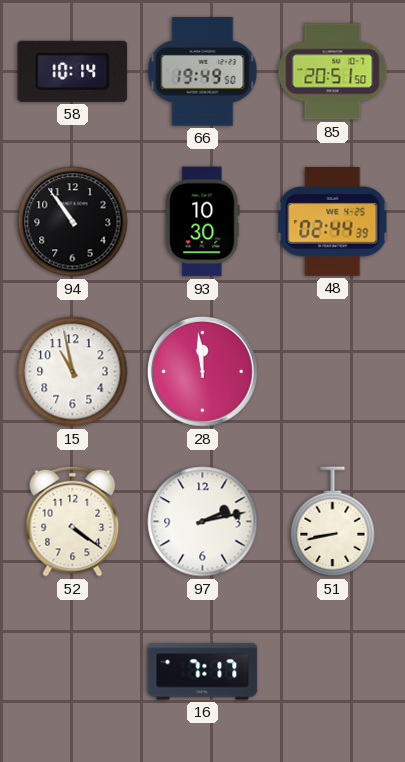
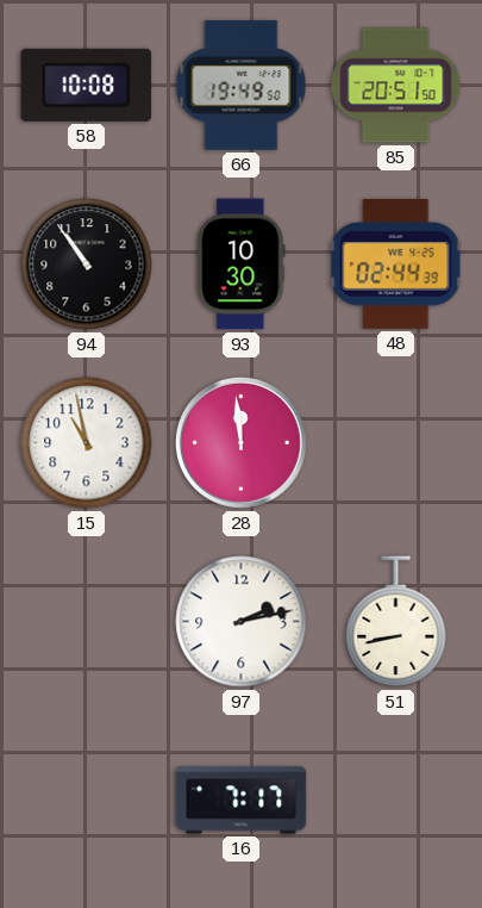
58: 10:14 -> 10:08
52: 4:21 -> none
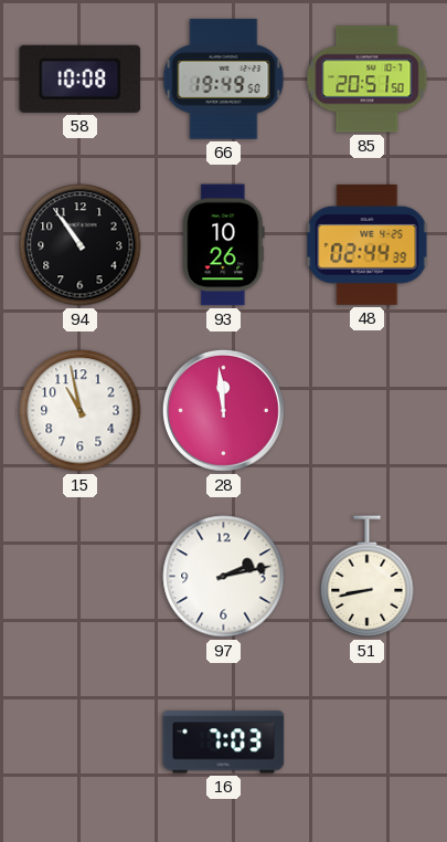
93: 10:30 -> 10:26
16: 7:17 -> 7:03
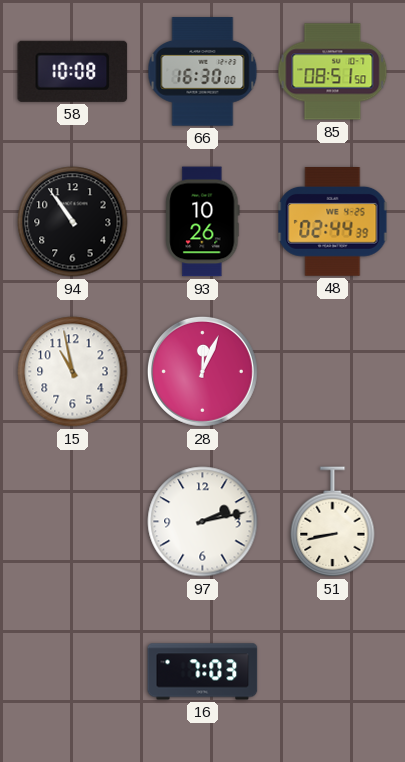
66: 19:49 -> 16:30
85: 20:51 -> 08:51
28: 11:59 -> 12:04
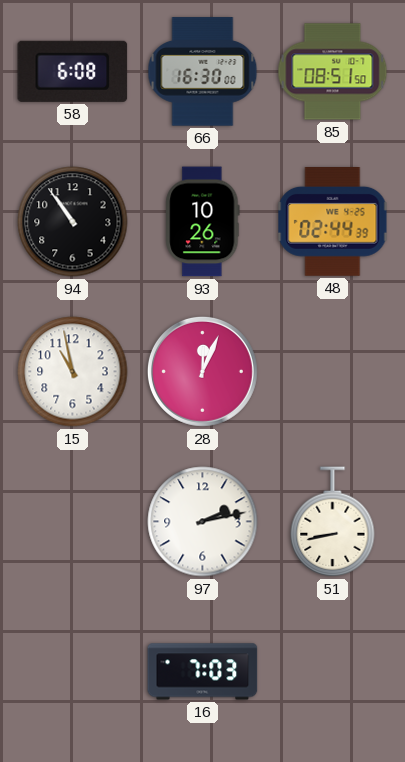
58: 10:08 -> 6:08
